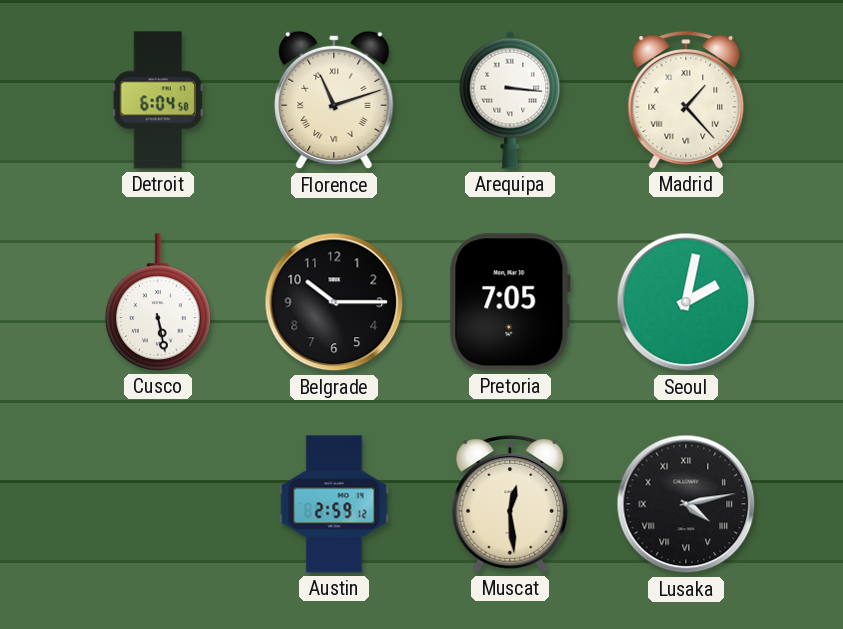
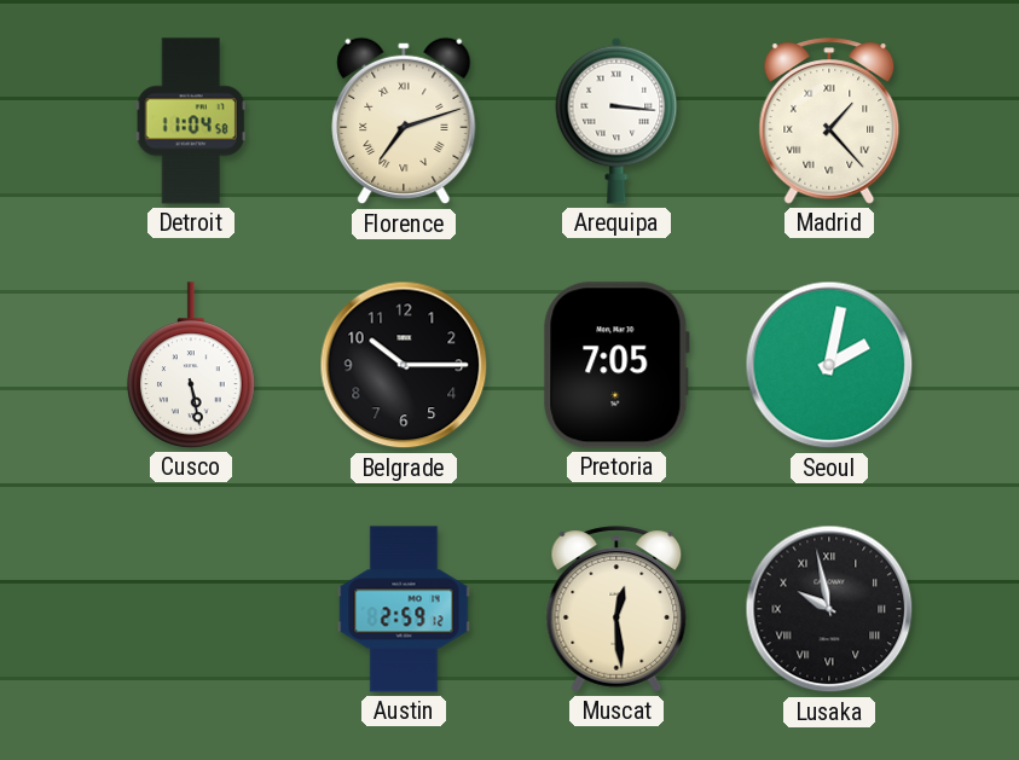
Detroit: 6:04 -> 11:04
Florence: 11:12 -> 7:12
Lusaka: 4:13 -> 9:58
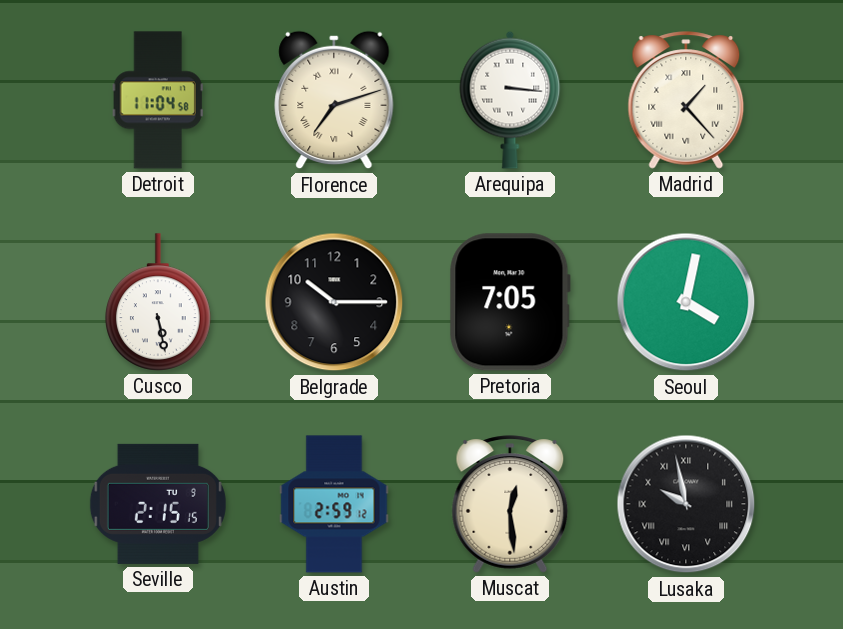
Seoul: 2:02 -> 4:02
Seville: none -> 2:15
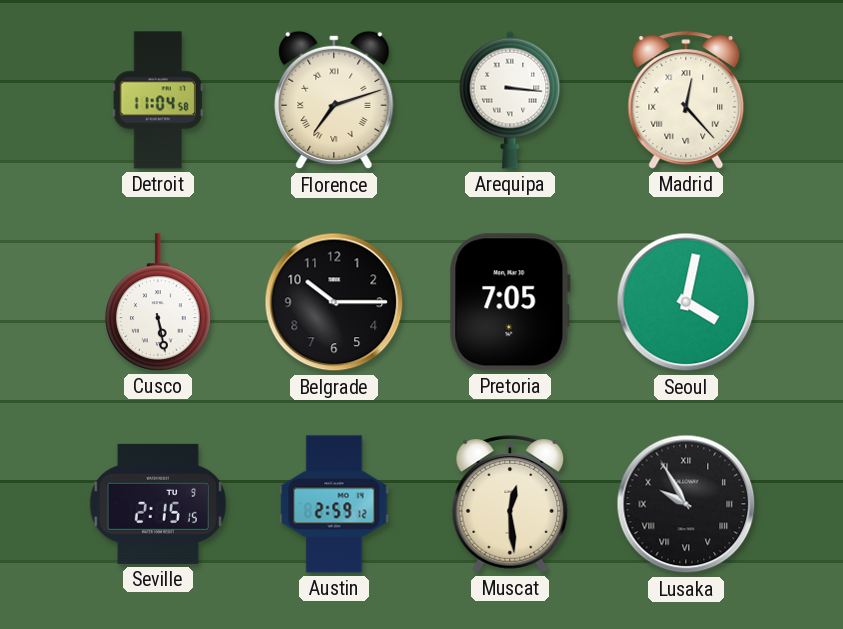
Madrid: 1:23 -> 12:23
Lusaka: 9:58 -> 9:55
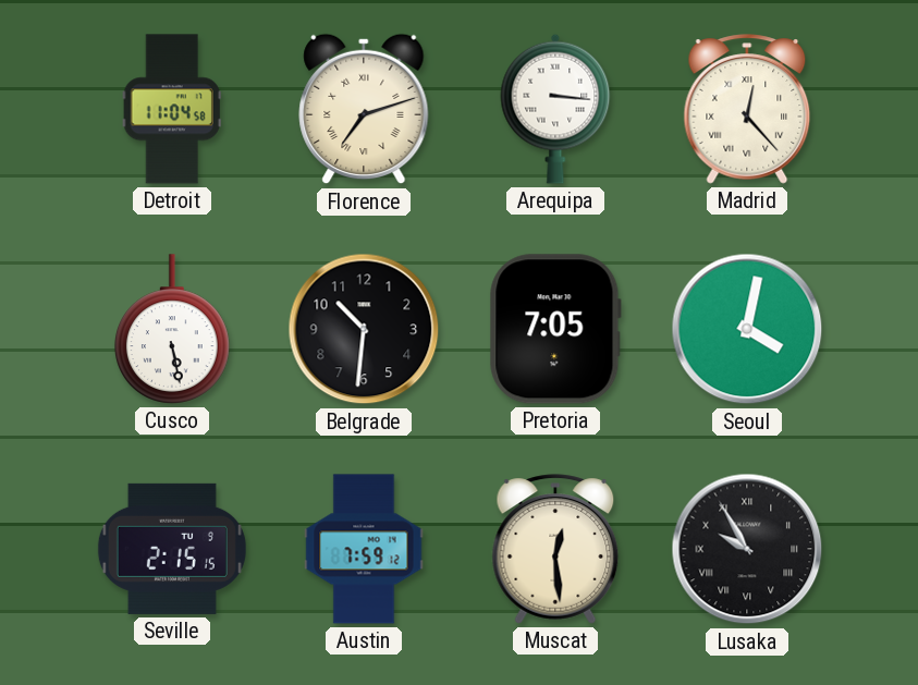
Belgrade: 10:15 -> 10:31
Austin: 2:59 -> 7:59
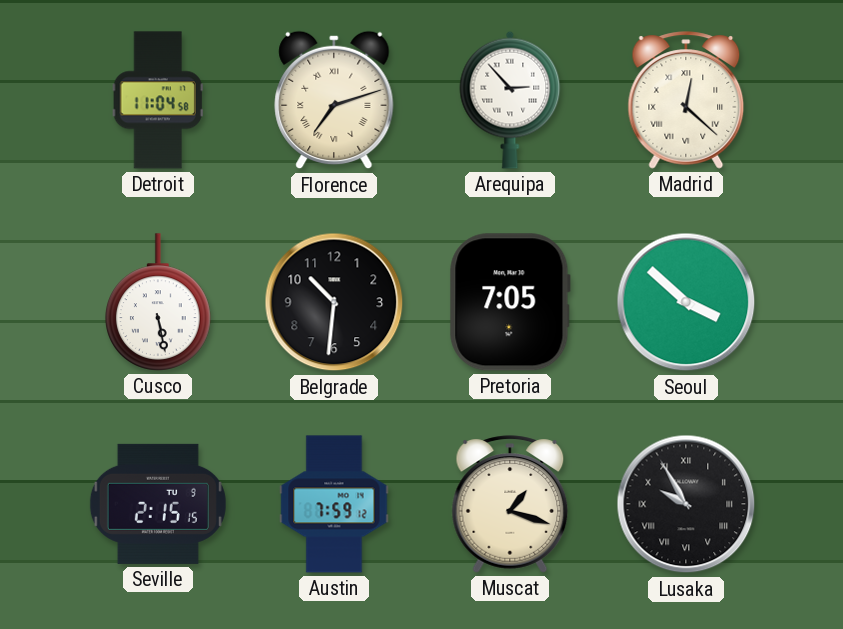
Arequipa: 3:16 -> 2:53
Madrid: 12:23 -> 12:22
Seoul: 4:02 -> 3:52
Muscat: 12:29 -> 1:18
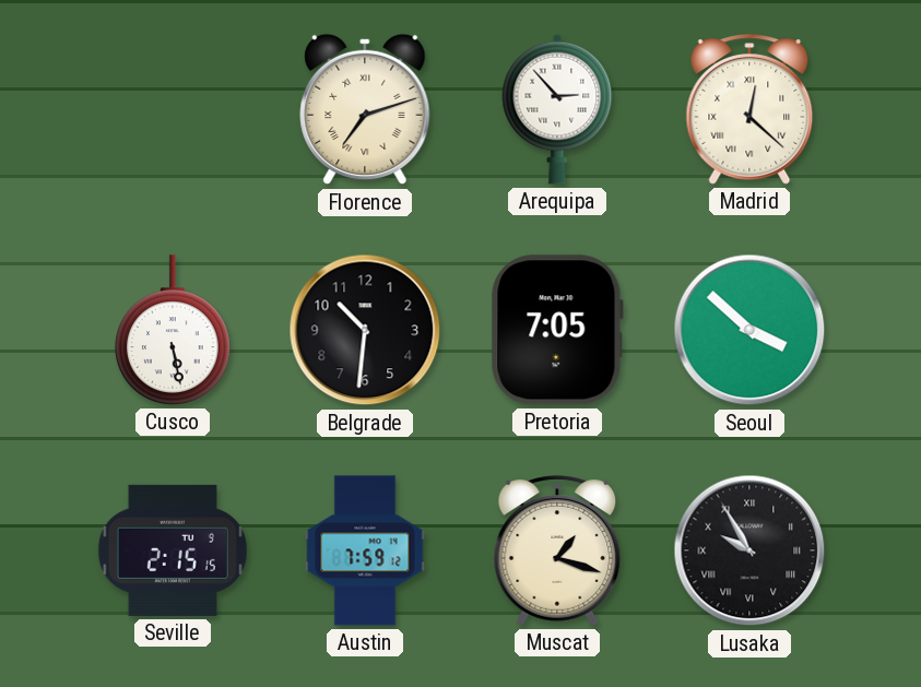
Detroit: 11:04 -> none
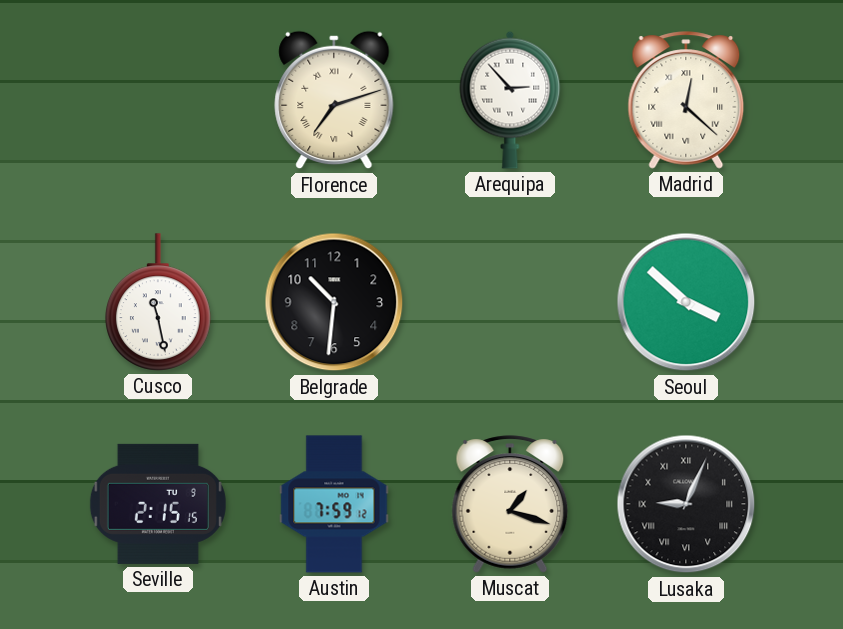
Cusco: 5:28 -> 11:28
Pretoria: 7:05 -> none
Lusaka: 9:55 -> 9:04
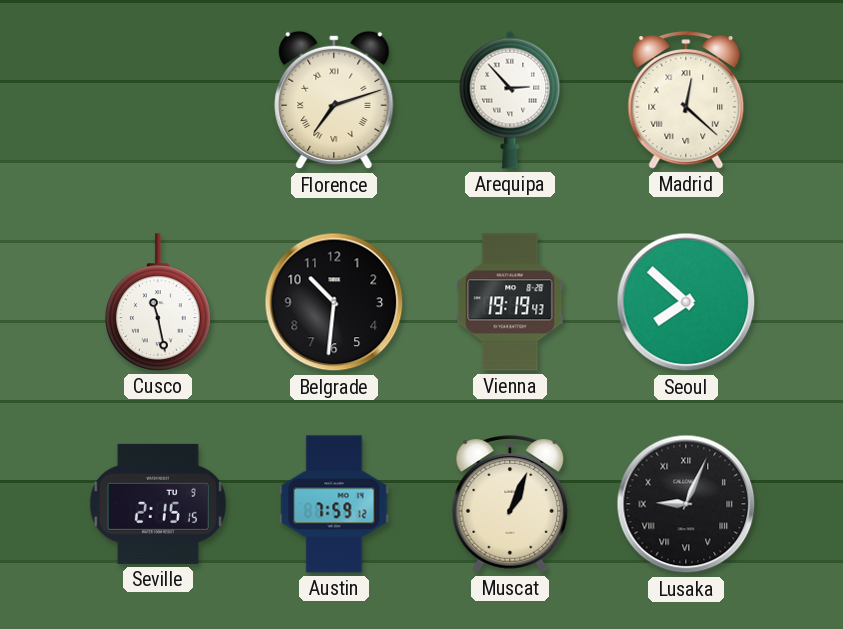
Vienna: none -> 19:19
Seoul: 3:52 -> 7:52
Muscat: 1:18 -> 1:04
